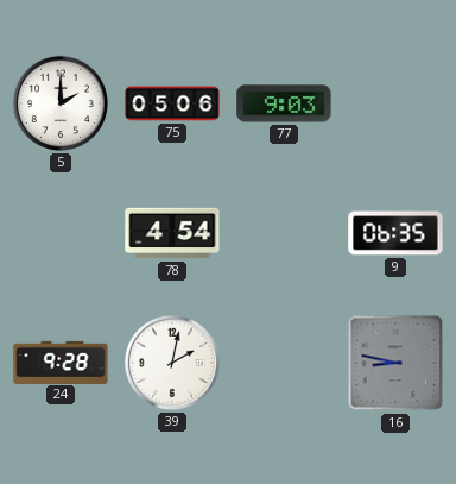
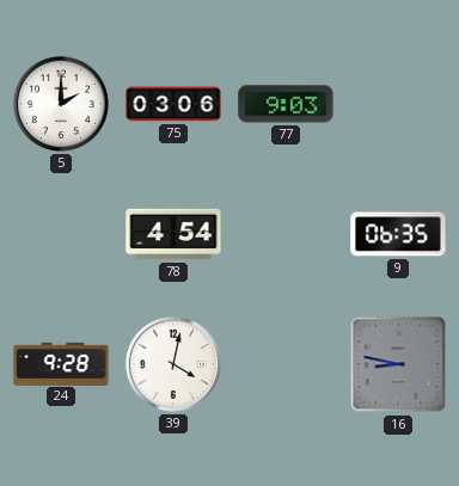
75: 05:06 -> 03:06
39: 2:02 -> 4:02
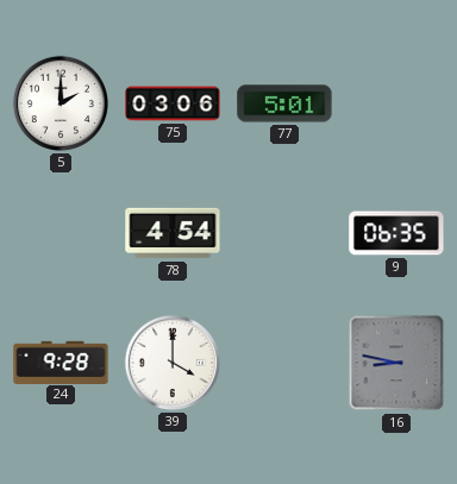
77: 9:03 -> 5:01
39: 4:02 -> 4:00
